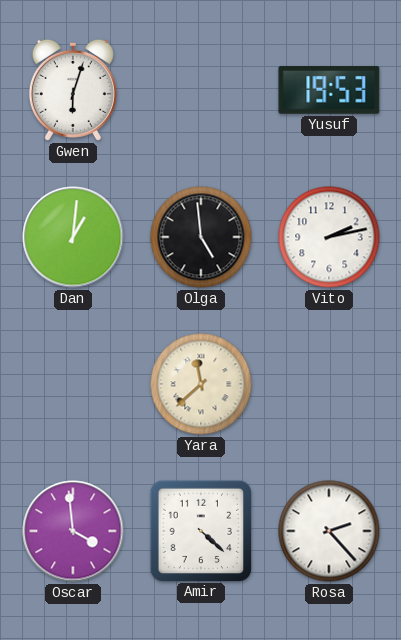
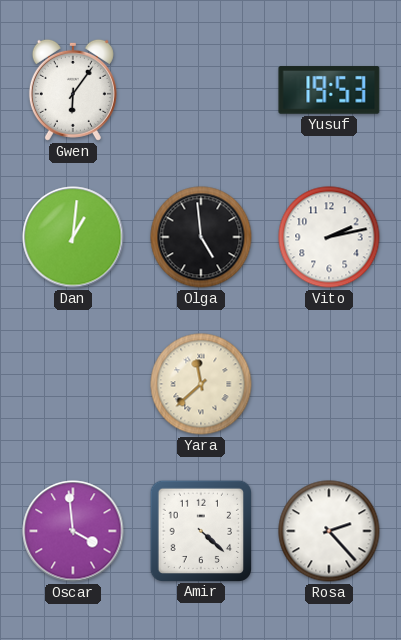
Gwen: 6:03 -> 6:06
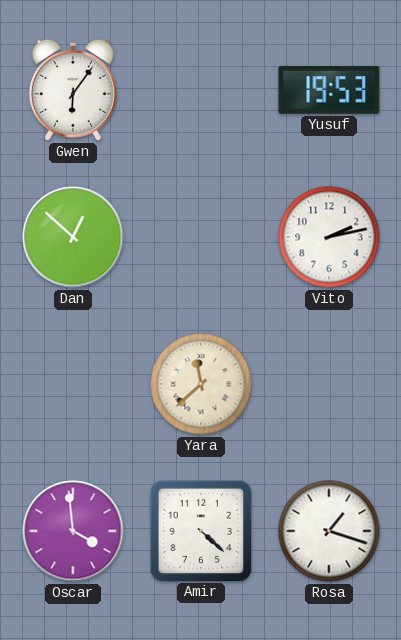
Dan: 1:01 -> 12:52
Olga: 4:59 -> none
Rosa: 2:23 -> 1:18
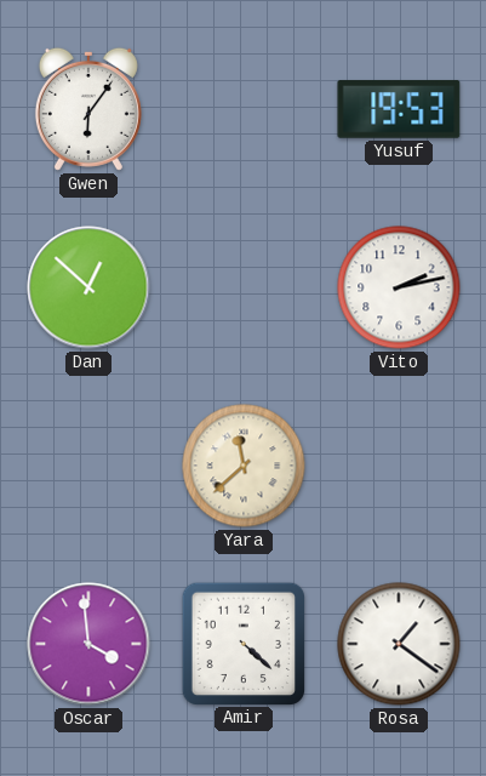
Rosa: 1:18 -> 1:21
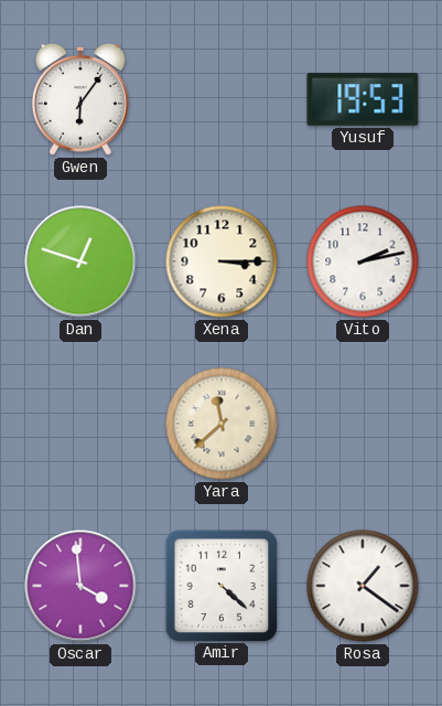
Dan: 12:52 -> 12:48
Xena: none -> 3:15
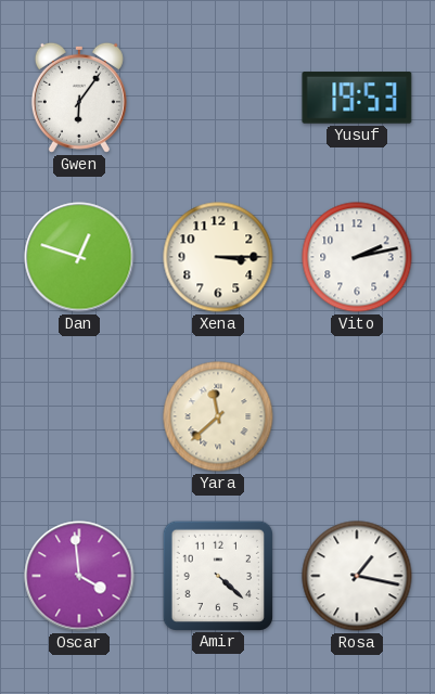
Rosa: 1:21 -> 1:17
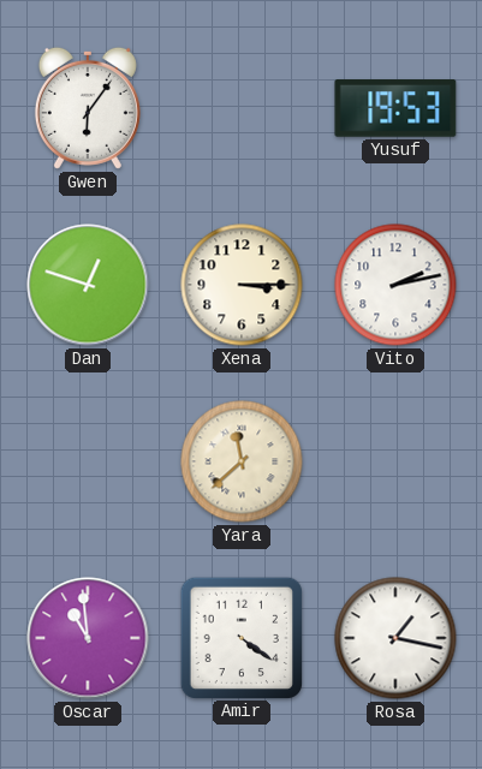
Oscar: 3:59 -> 10:59
Amir: 4:22 -> 4:21
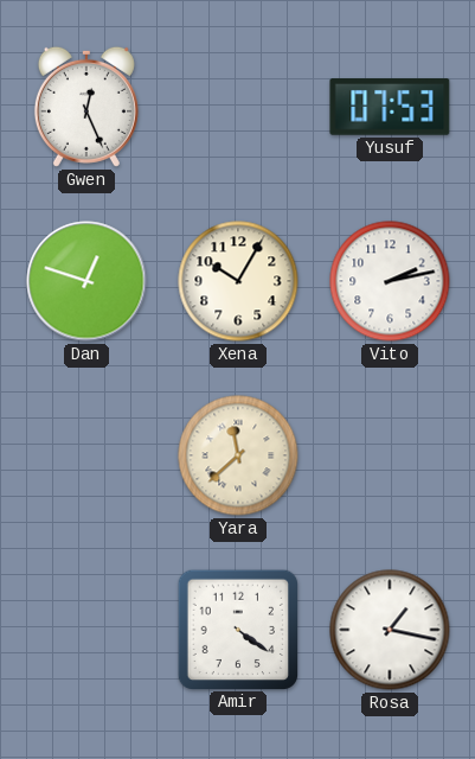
Gwen: 6:06 -> 12:26
Yusuf: 19:53 -> 07:53
Xena: 3:15 -> 10:05
Oscar: 10:59 -> none
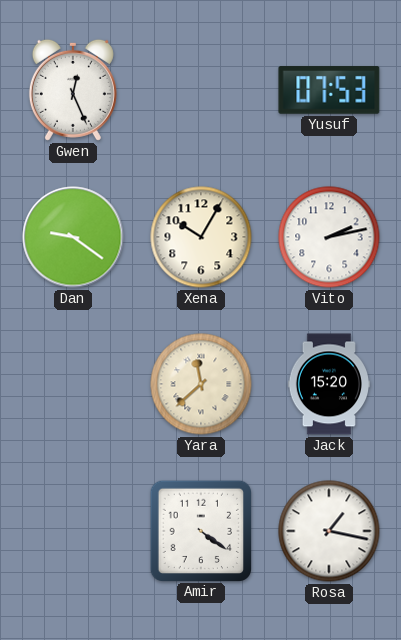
Dan: 12:48 -> 9:21
Jack: none -> 15:20
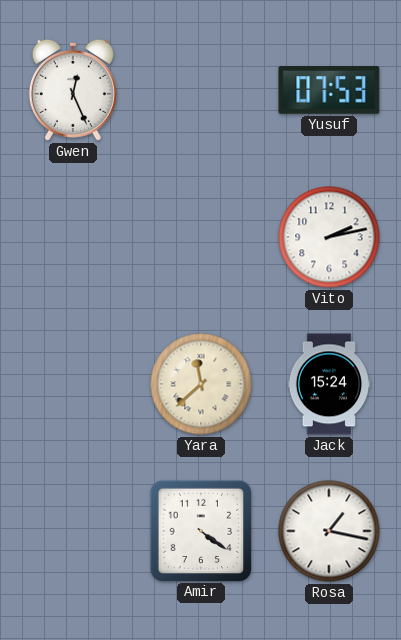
Dan: 9:21 -> none
Xena: 10:05 -> none
Jack: 15:20 -> 15:24
